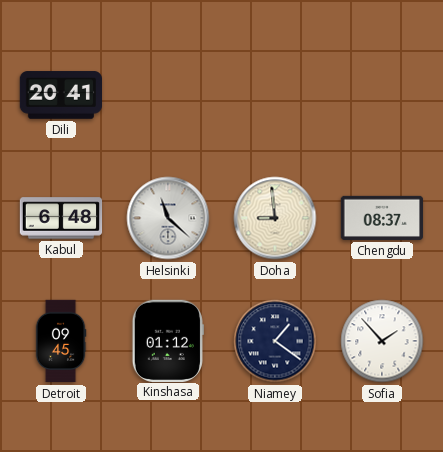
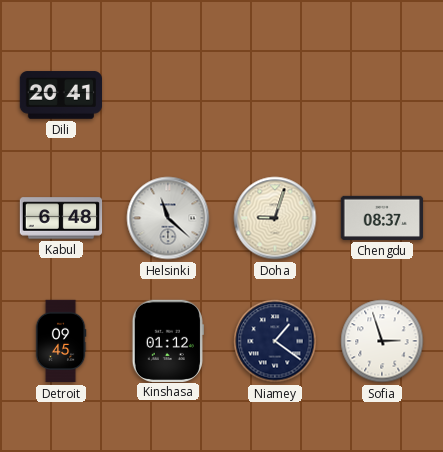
Doha: 8:59 -> 9:03
Sofia: 1:53 -> 2:57
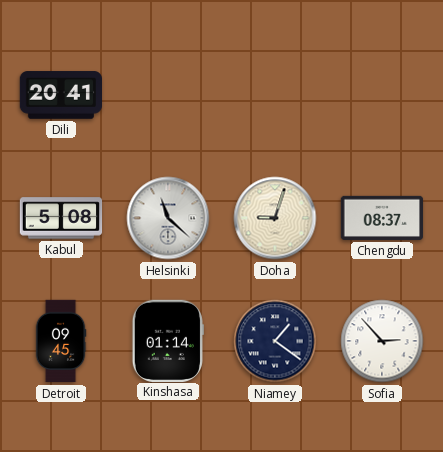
Kabul: 6:48 -> 5:08
Kinshasa: 01:12 -> 01:14
Sofia: 2:57 -> 2:53
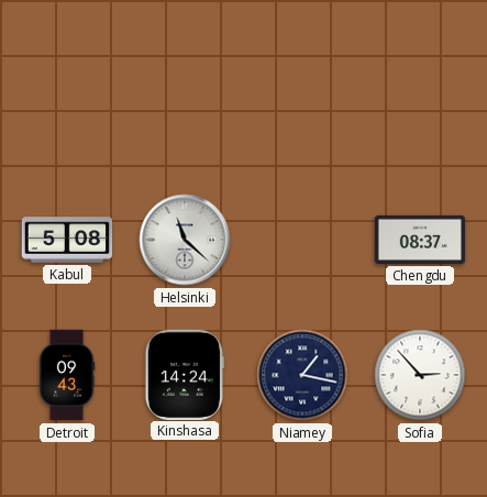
Dili: 20:41 -> none
Doha: 9:03 -> none
Detroit: 09:45 -> 09:43
Kinshasa: 01:14 -> 14:24
Niamey: 1:21 -> 1:17
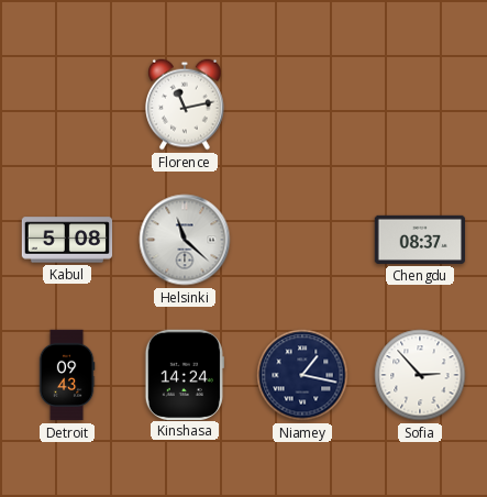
Florence: none -> 11:13
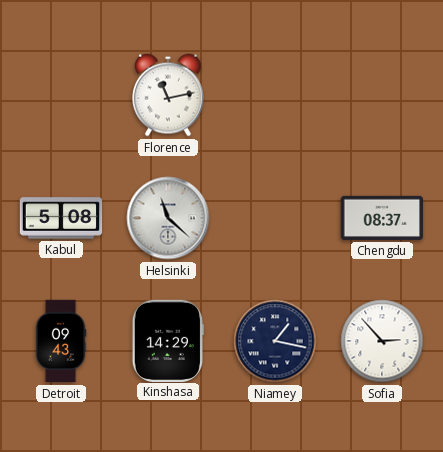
Kinshasa: 14:24 -> 14:29
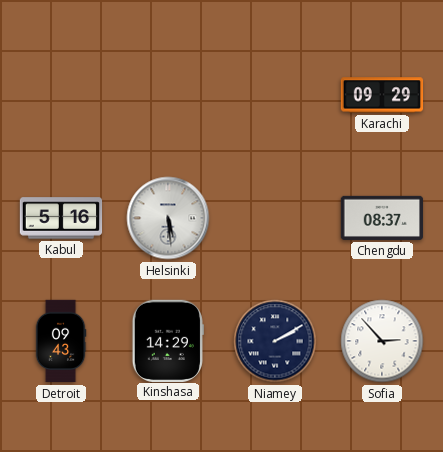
Florence: 11:13 -> none
Karachi: none -> 09:29
Kabul: 5:08 -> 5:16
Helsinki: 11:22 -> 5:29
Niamey: 1:17 -> 2:10
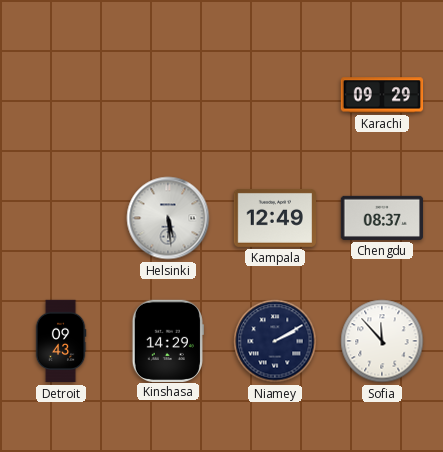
Kabul: 5:16 -> none
Kampala: none -> 12:49
Sofia: 2:53 -> 11:53
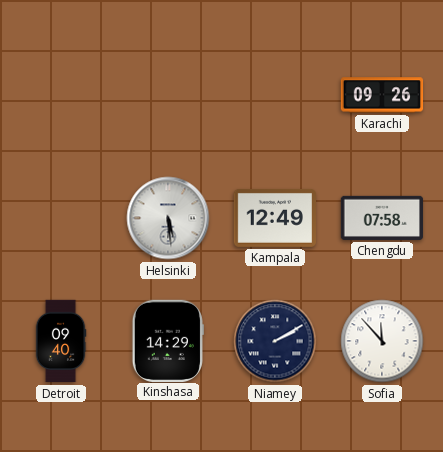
Karachi: 09:29 -> 09:26
Chengdu: 08:37 -> 07:58
Detroit: 09:43 -> 09:40
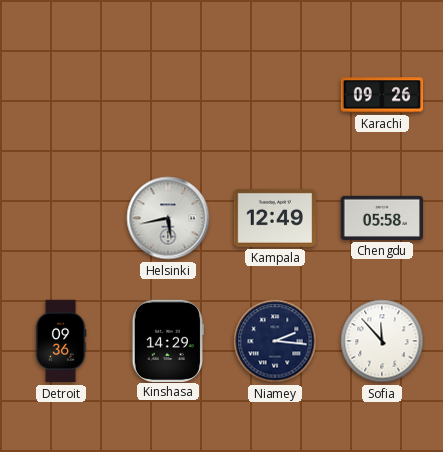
Helsinki: 5:29 -> 5:43
Chengdu: 07:58 -> 05:58
Detroit: 09:40 -> 09:36
Niamey: 2:10 -> 2:16
